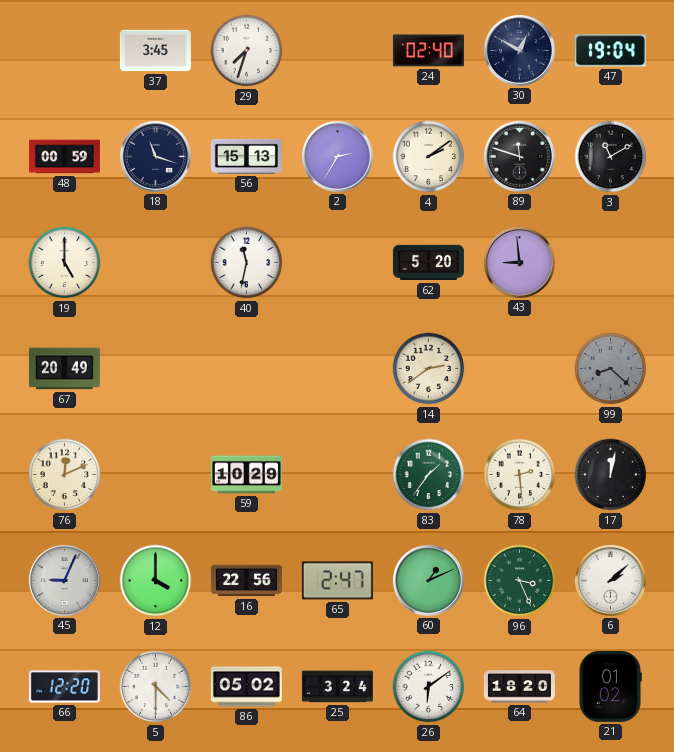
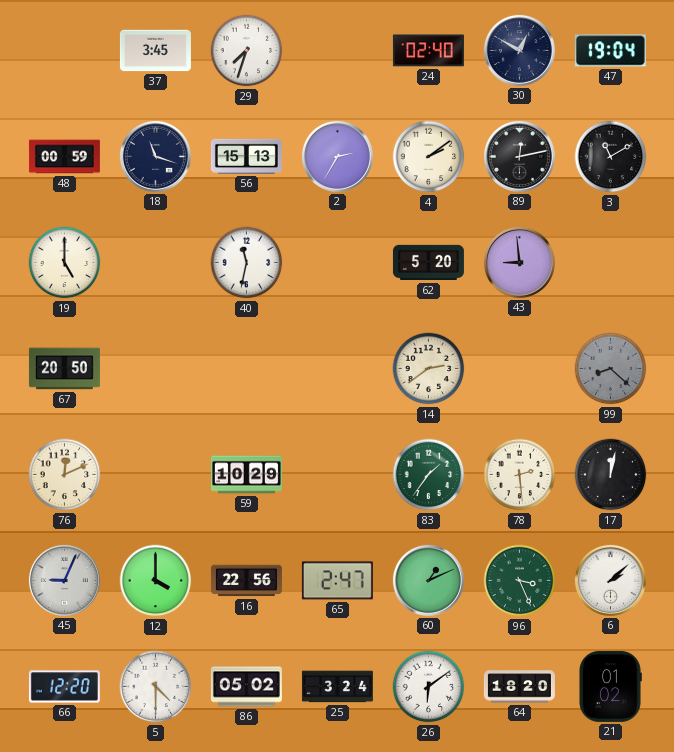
89: 11:48 -> 12:13
67: 20:49 -> 20:50
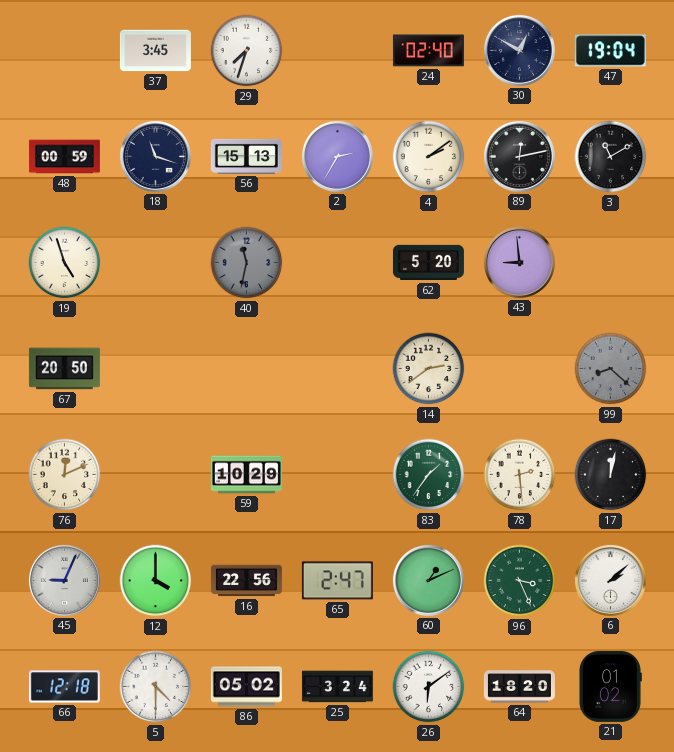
19: 5:00 -> 4:57
40 dial: white -> grey
66: 12:20 -> 12:18
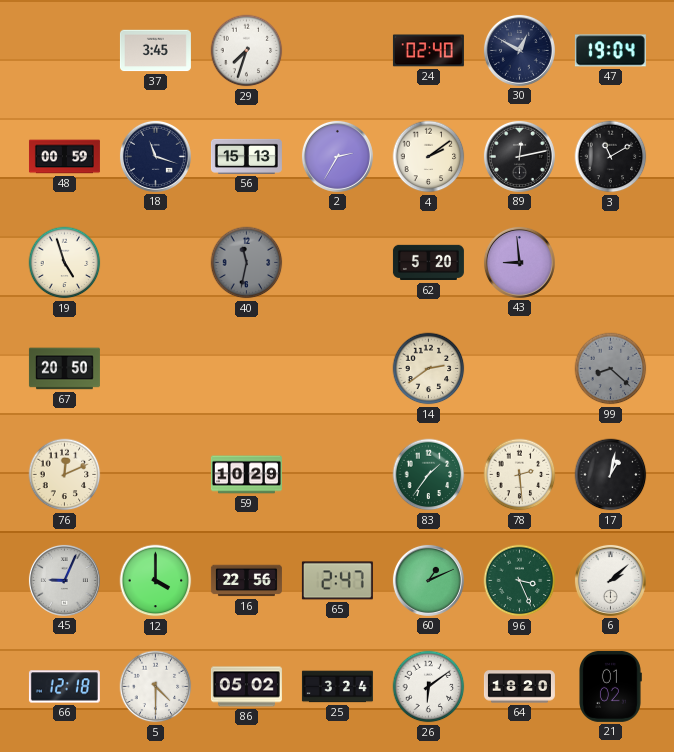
17: 12:02 -> 1:02
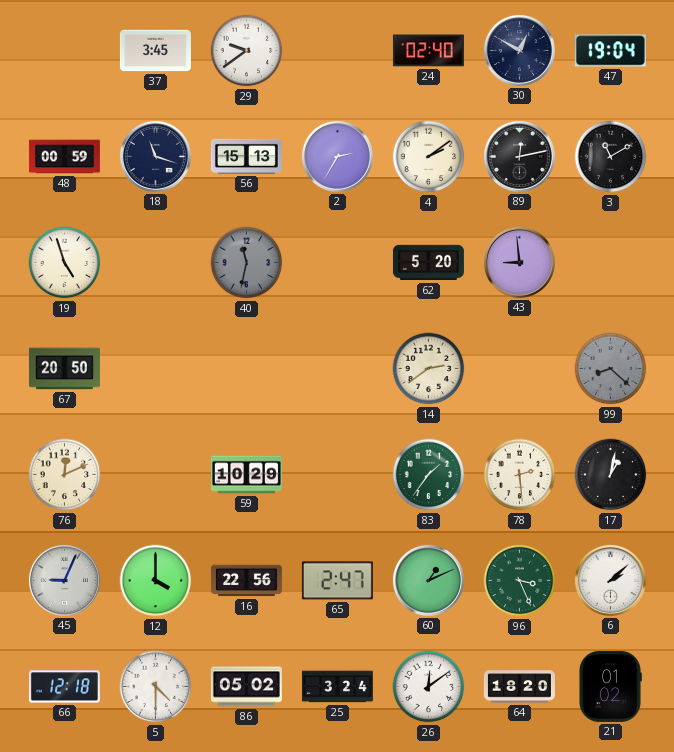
29: 7:33 -> 9:39
26: 6:09 -> 12:09
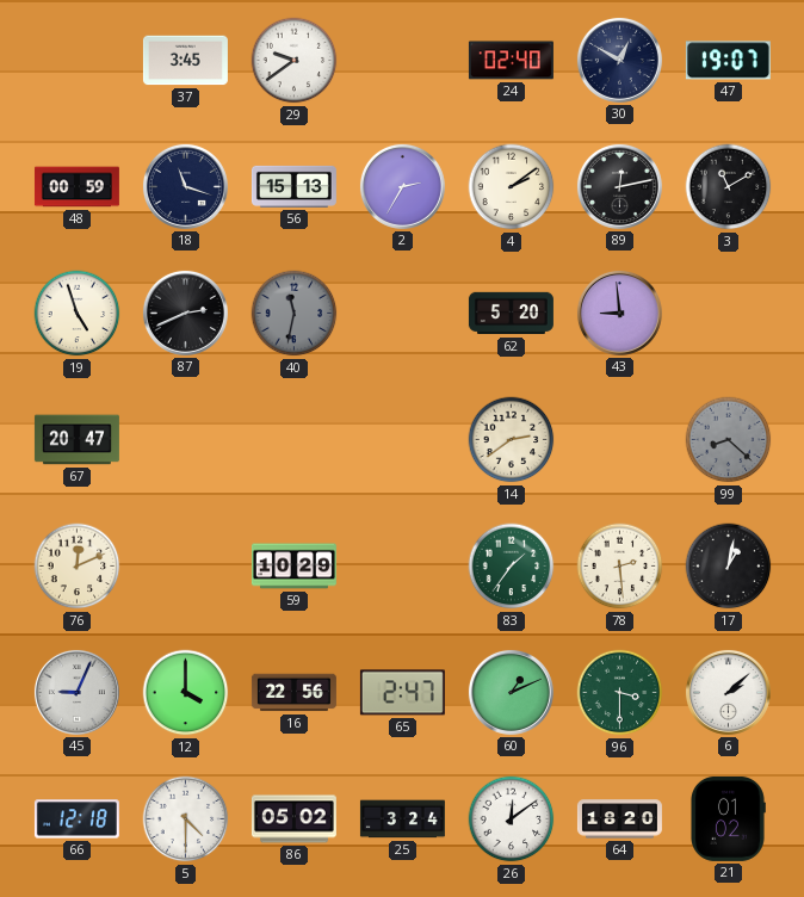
47: 19:04 -> 19:07
87: none -> 2:41
67: 20:50 -> 20:47
96: 3:26 -> 3:30
